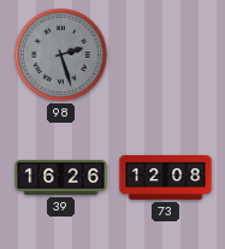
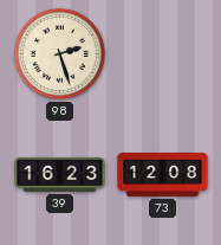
98 dial: grey -> cream
39: 16:26 -> 16:23
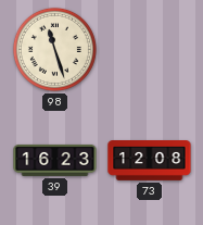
98: 2:27 -> 11:27
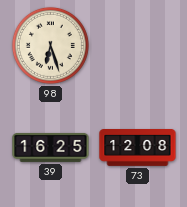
98: 11:27 -> 6:27
39: 16:23 -> 16:25
